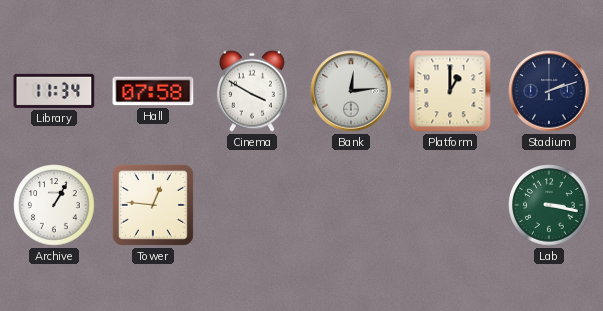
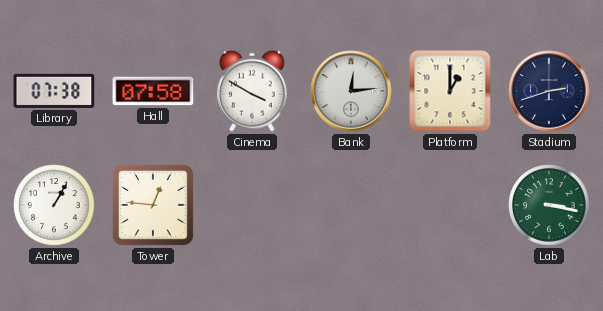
Library: 11:34 -> 07:38
Stadium: 2:12 -> 2:42
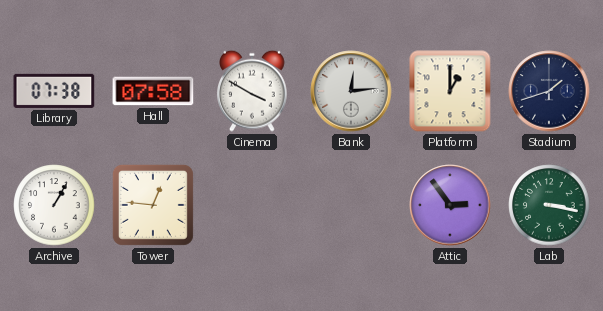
Stadium: 2:42 -> 1:42
Attic: none -> 2:54
